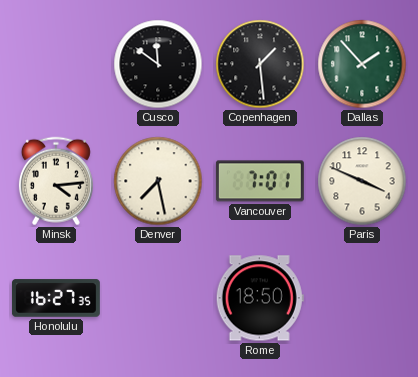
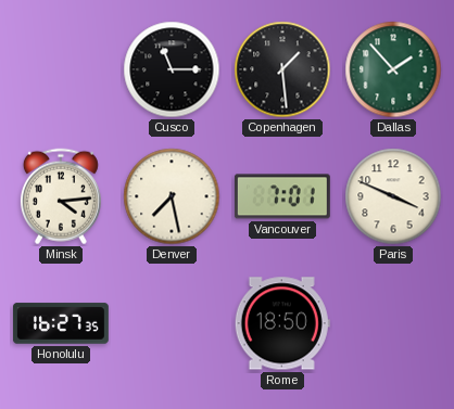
Cusco: 11:51 -> 11:15
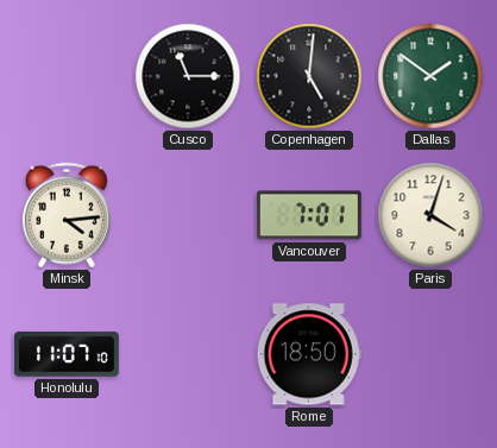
Copenhagen: 1:29 -> 5:01
Dallas: 1:53 -> 1:51
Denver: 7:28 -> none
Paris: 3:49 -> 4:03
Honolulu: 16:27 -> 11:07
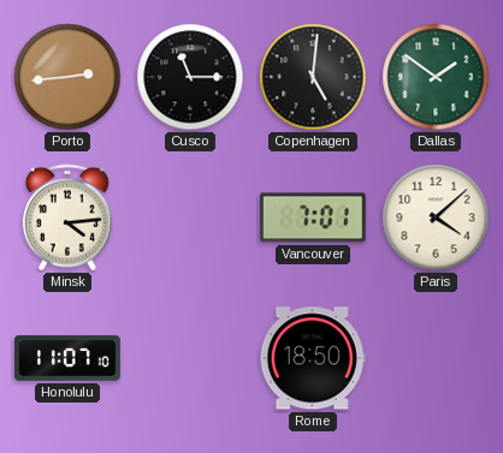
Porto: none -> 2:44
Paris: 4:03 -> 4:08
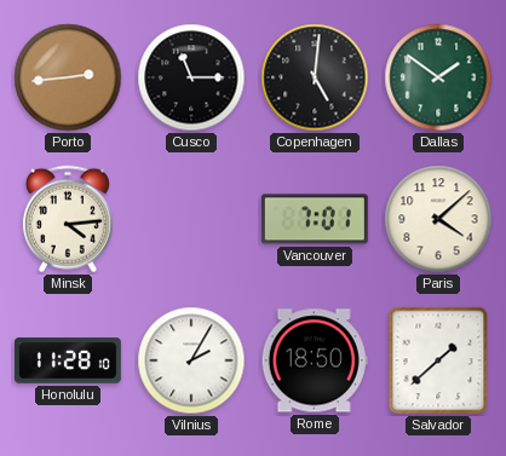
Honolulu: 11:07 -> 11:28
Vilnius: none -> 2:05
Salvador: none -> 1:38
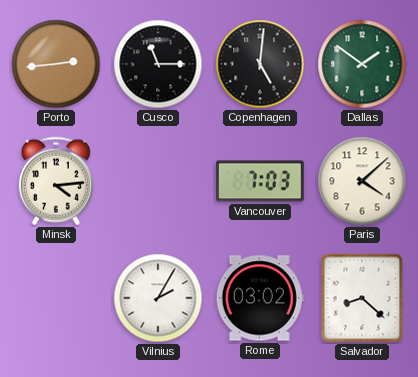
Vancouver: 7:01 -> 7:03
Honolulu: 11:28 -> none
Rome: 18:50 -> 03:02
Salvador: 1:38 -> 8:22
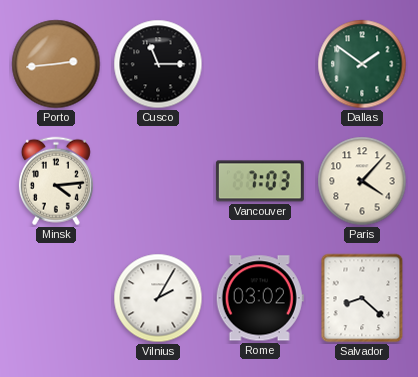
Copenhagen: 5:01 -> none
Paris: 4:08 -> 4:07
